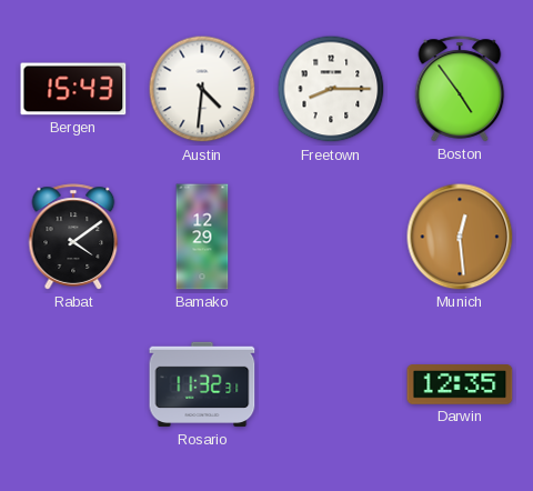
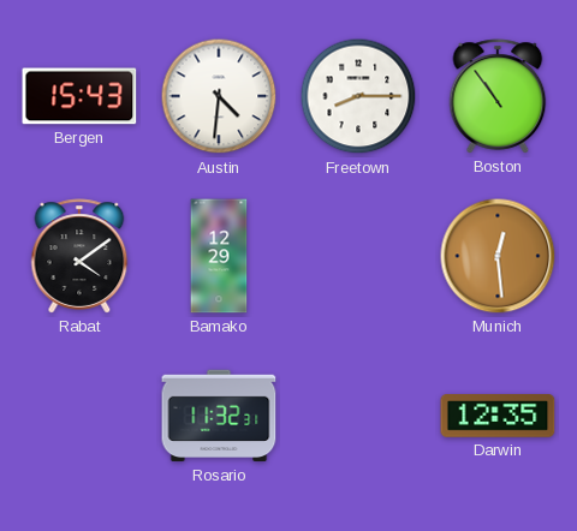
Boston: 4:54 -> 10:54
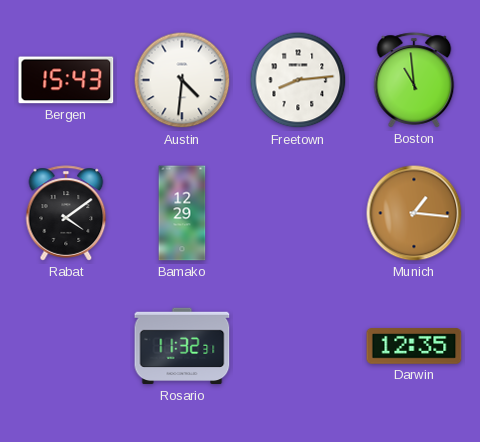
Freetown: 8:15 -> 8:14
Boston: 10:54 -> 10:59
Munich: 12:29 -> 1:16
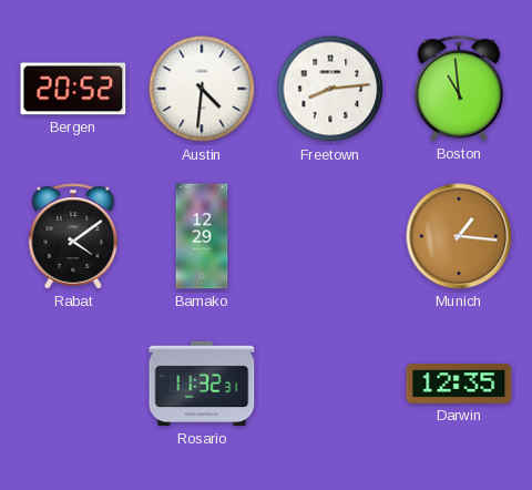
Bergen: 15:43 -> 20:52
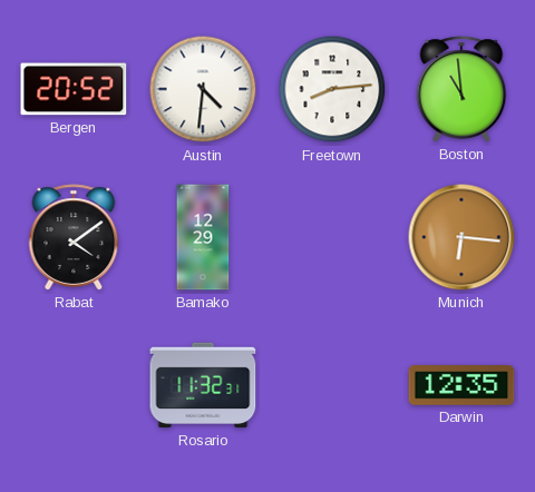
Munich: 1:16 -> 6:16
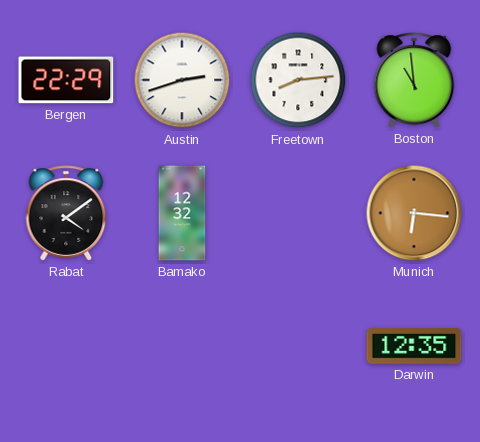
Bergen: 20:52 -> 22:29
Austin: 4:31 -> 2:42
Bamako: 12:29 -> 12:32
Rosario: 11:32 -> none
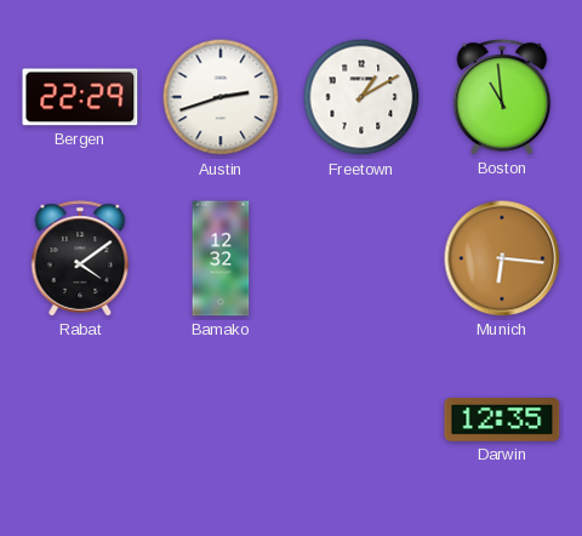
Freetown: 8:14 -> 1:10
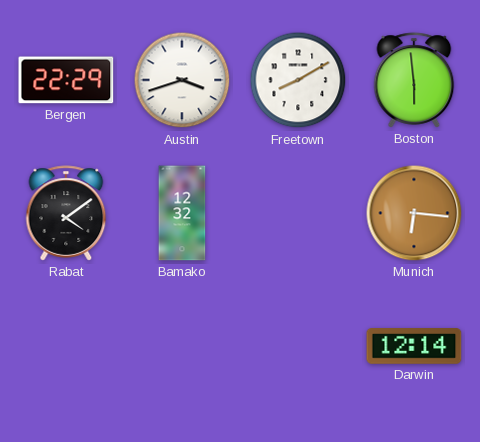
Austin: 2:42 -> 3:42
Freetown: 1:10 -> 8:10
Boston: 10:59 -> 5:59
Darwin: 12:35 -> 12:14
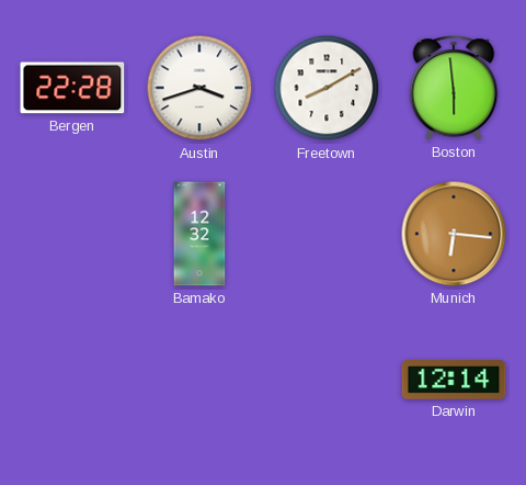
Bergen: 22:29 -> 22:28
Rabat: 4:09 -> none
